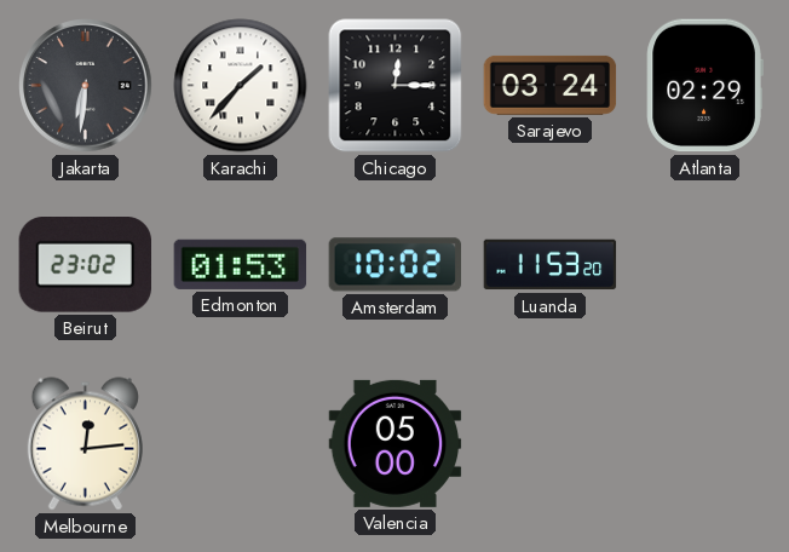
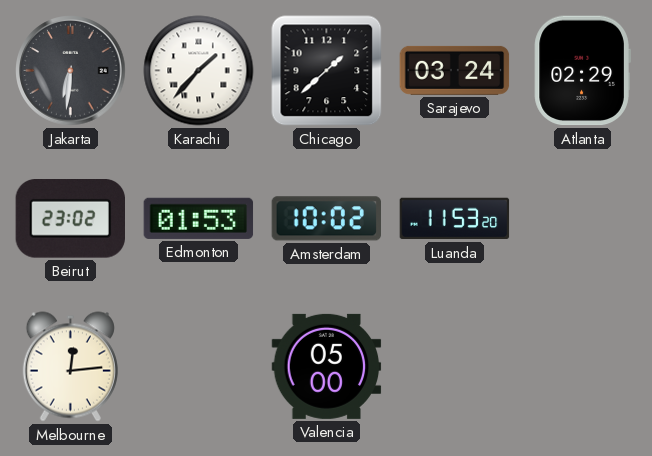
Chicago: 12:15 -> 1:38
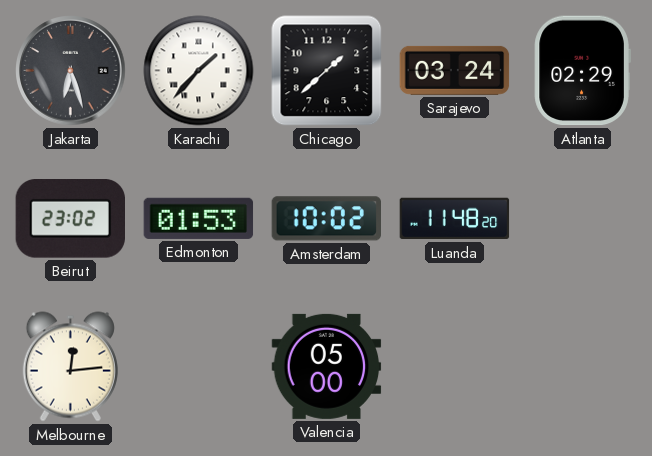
Jakarta: 6:31 -> 6:27
Luanda: 11:53 -> 11:48
